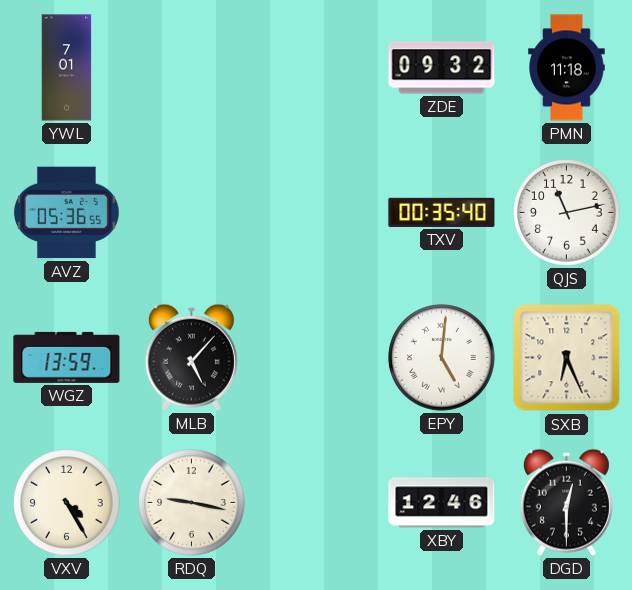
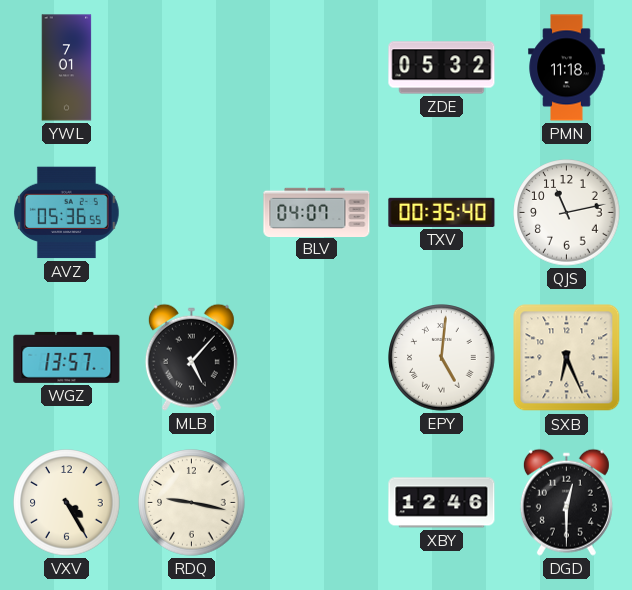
ZDE: 09:32 -> 05:32
BLV: none -> 04:07
WGZ: 13:59 -> 13:57
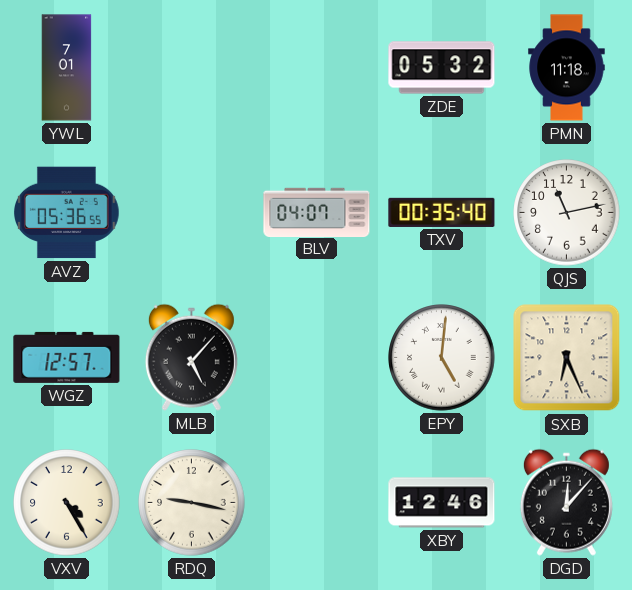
WGZ: 13:57 -> 12:57
DGD: 12:30 -> 12:07
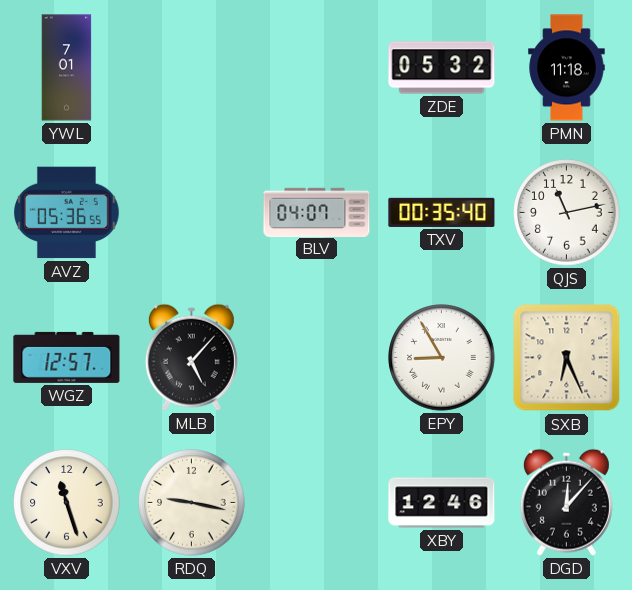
EPY: 5:01 -> 8:55
VXV: 4:25 -> 11:27
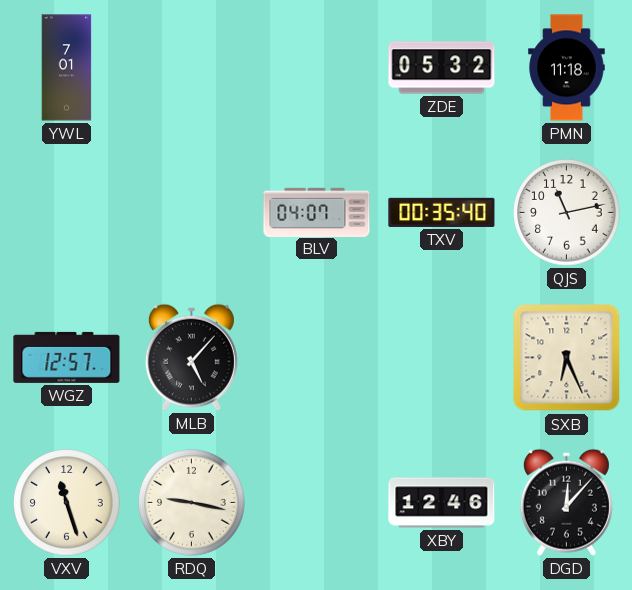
AVZ: 05:36 -> none
EPY: 8:55 -> none
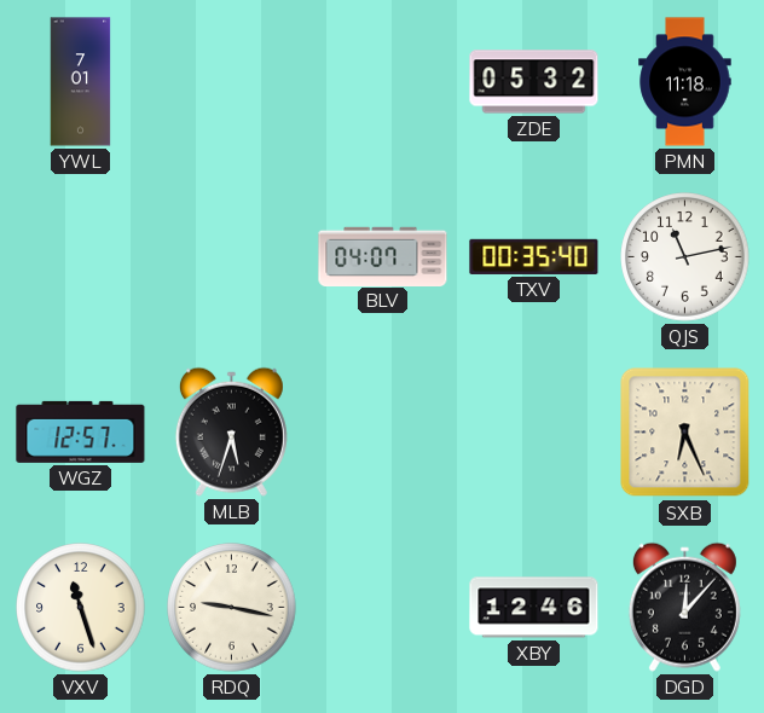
MLB: 5:07 -> 5:33
